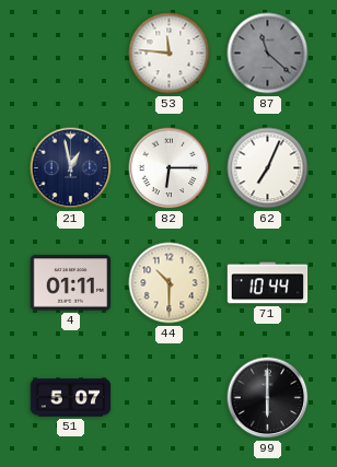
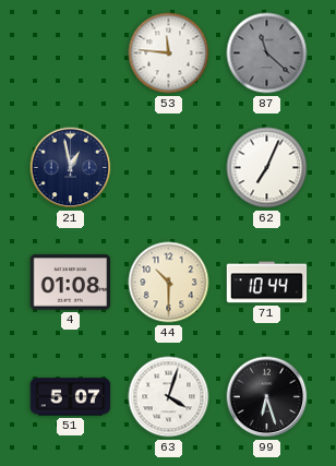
82: 6:15 -> none
4: 01:11 -> 01:08
63: none -> 4:03
99: 6:00 -> 6:27
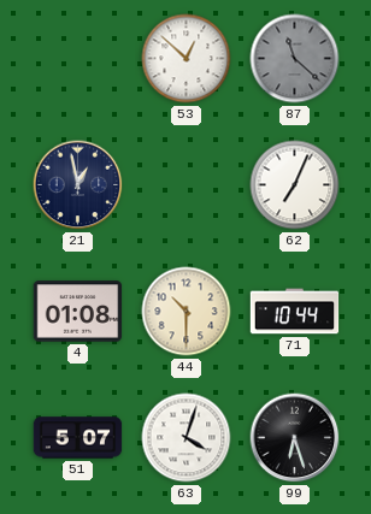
53: 11:46 -> 12:52
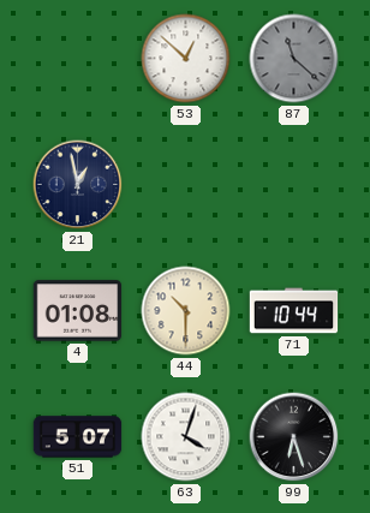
62: 7:04 -> none
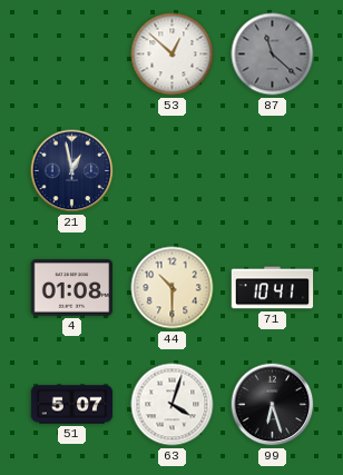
71: 10:44 -> 10:41
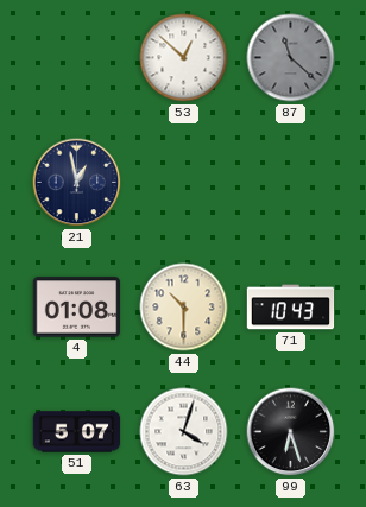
71: 10:41 -> 10:43
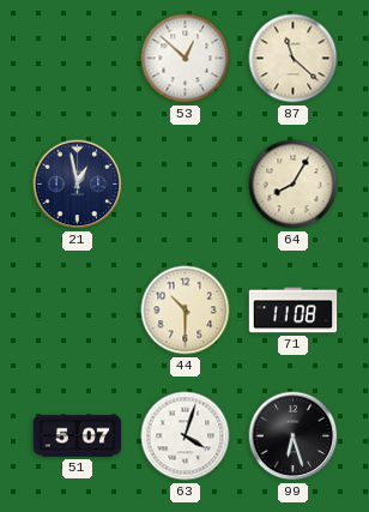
87 dial: grey -> cream
64: none -> 8:05
4: 01:08 -> none
71: 10:43 -> 11:08
